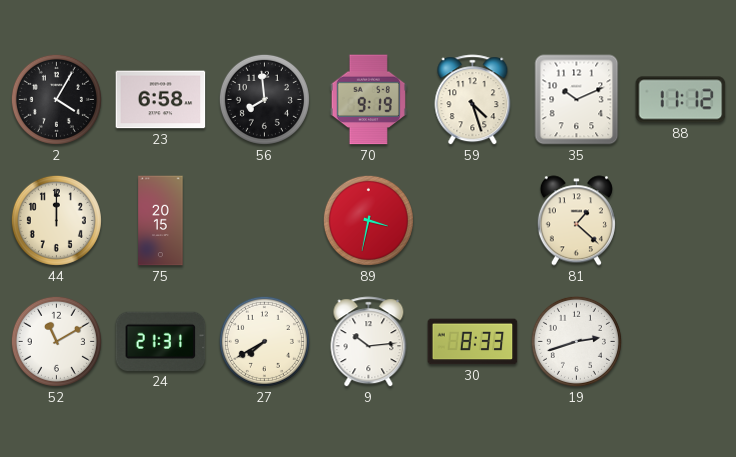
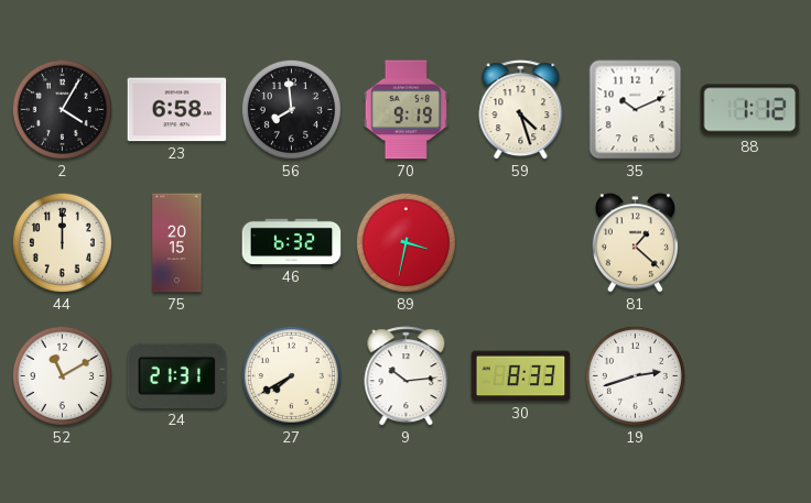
88: 11:12 -> 1:12
46: none -> 6:32
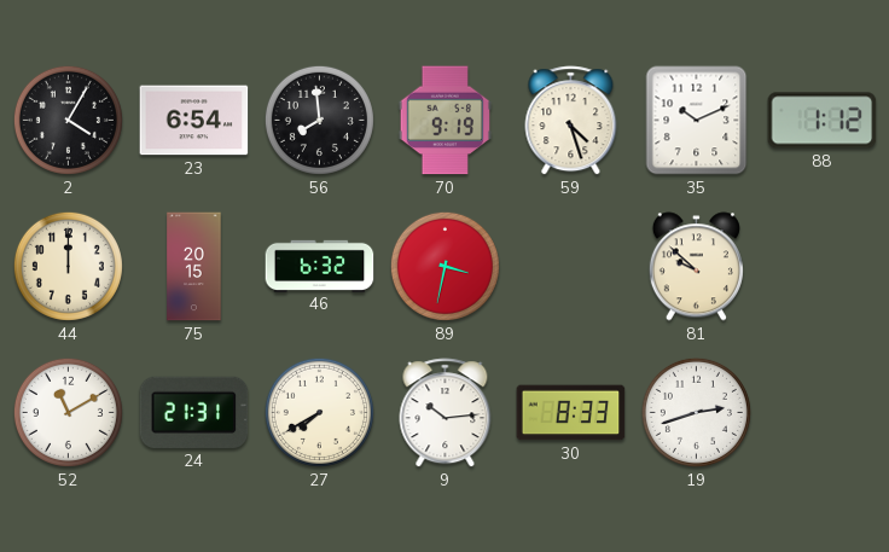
23: 6:58 -> 6:54
81: 1:22 -> 9:52
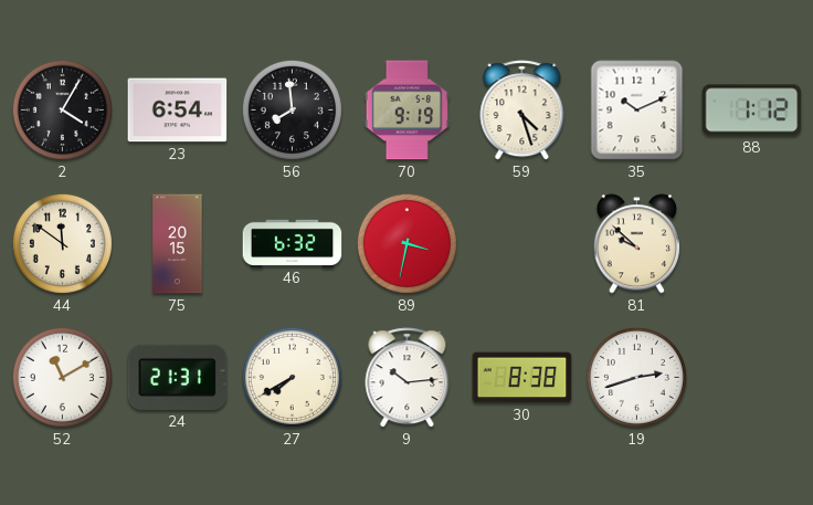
44: 12:00 -> 11:51
30: 8:33 -> 8:38
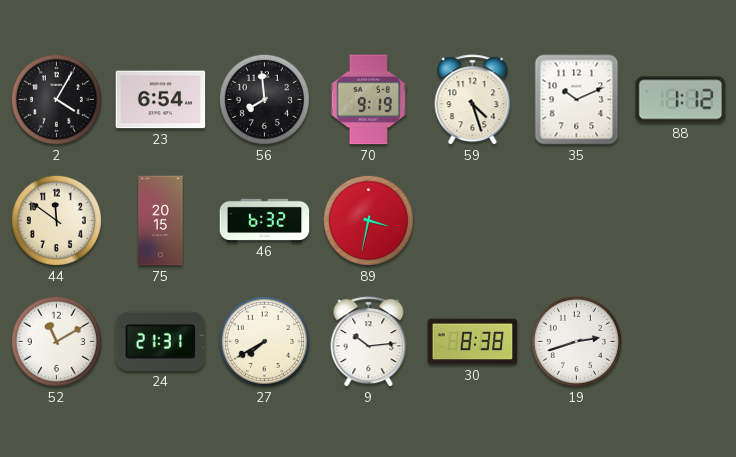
81: 9:52 -> none
